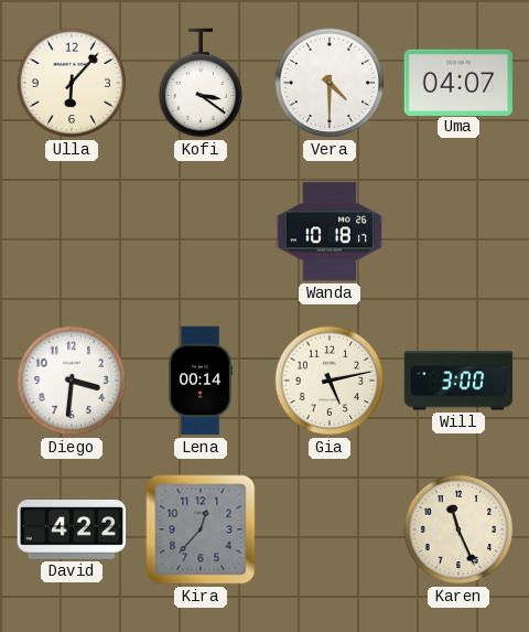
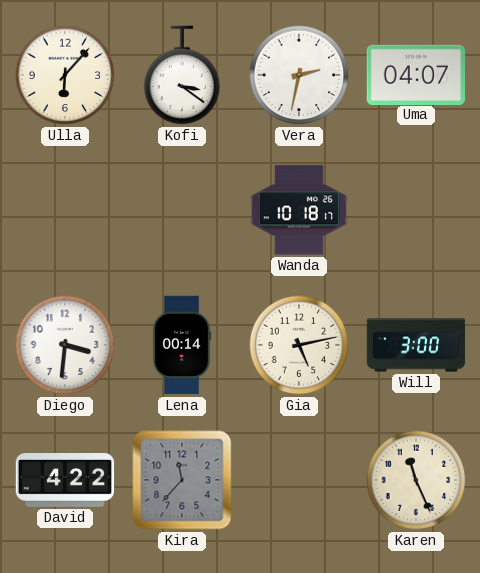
Vera: 4:30 -> 2:32
Kira: 12:37 -> 11:37
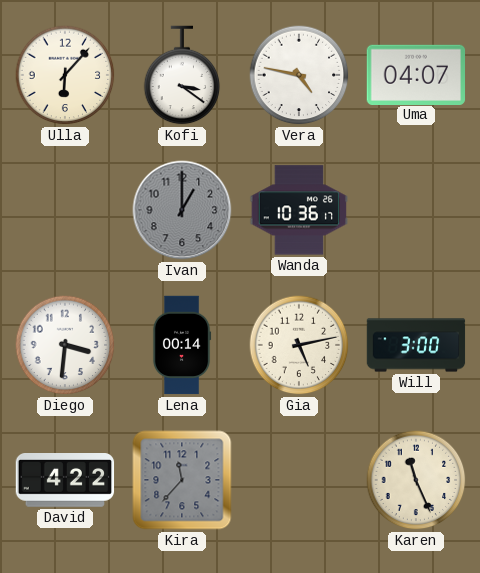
Vera: 2:32 -> 4:47
Ivan: none -> 1:00
Wanda: 10:18 -> 10:36
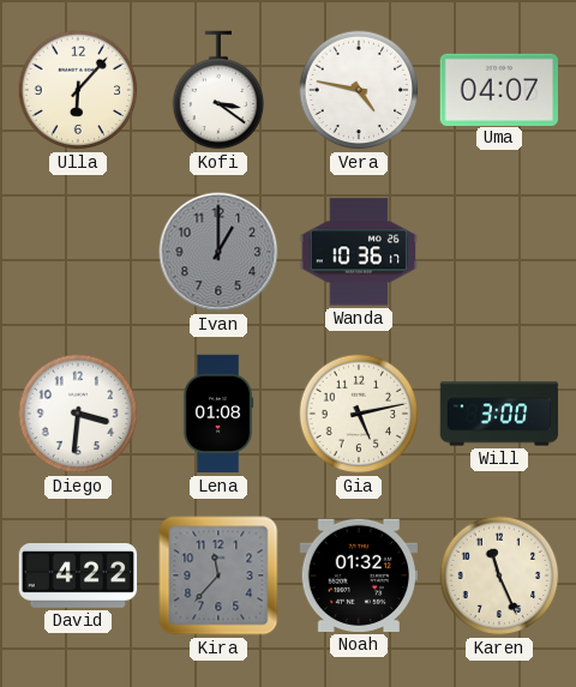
Lena: 00:14 -> 01:08
Noah: none -> 01:32
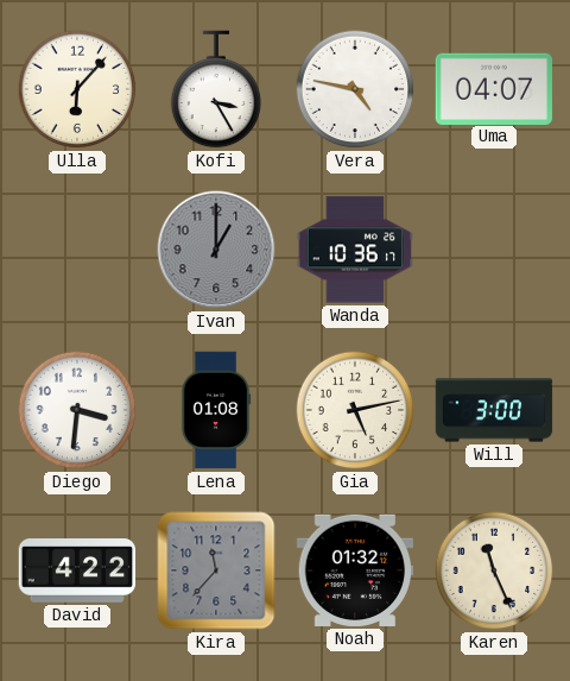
Kofi: 3:21 -> 3:25
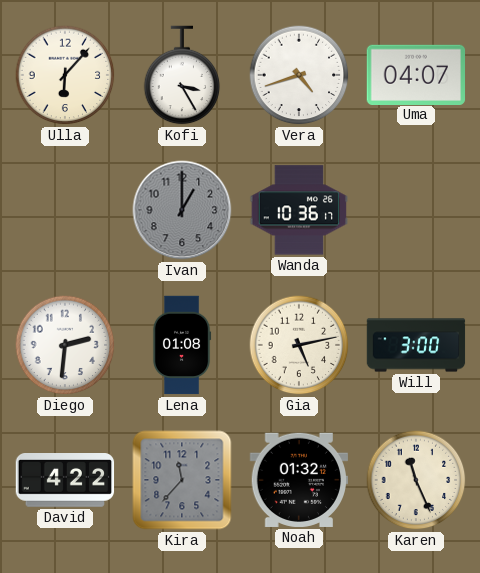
Vera: 4:47 -> 4:42
Diego: 3:31 -> 2:31
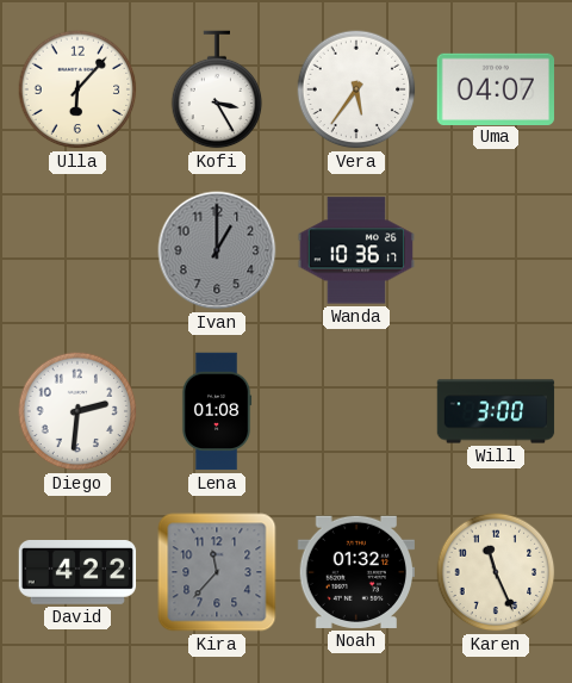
Vera: 4:42 -> 5:36
Gia: 5:13 -> none
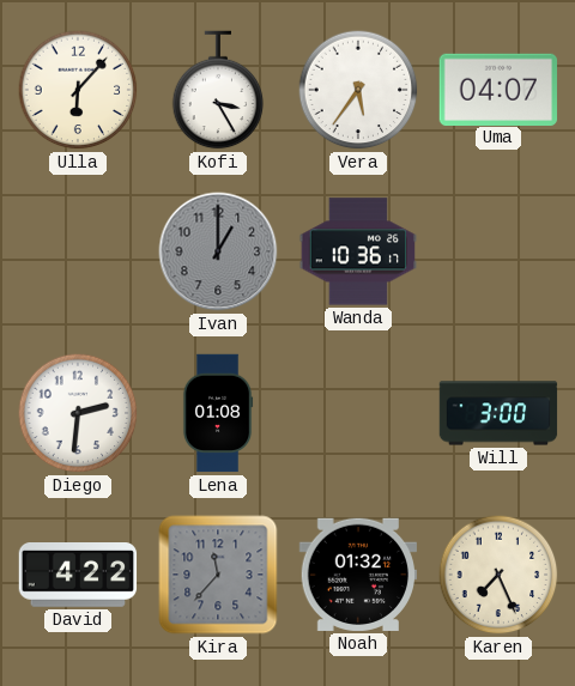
Karen: 11:26 -> 7:26
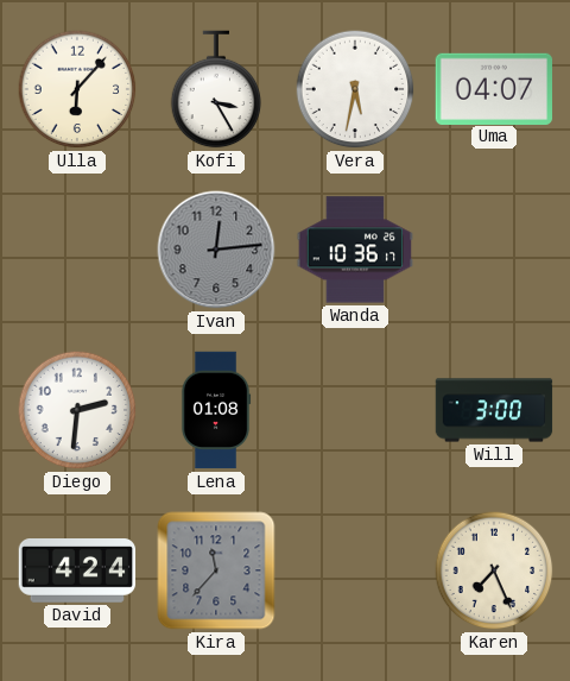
Vera: 5:36 -> 5:32
Ivan: 1:00 -> 12:14
David: 4:22 -> 4:24
Noah: 01:32 -> none
